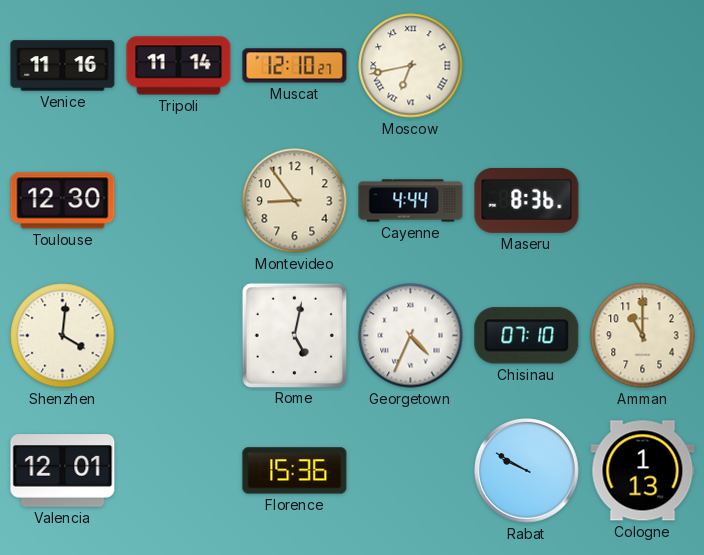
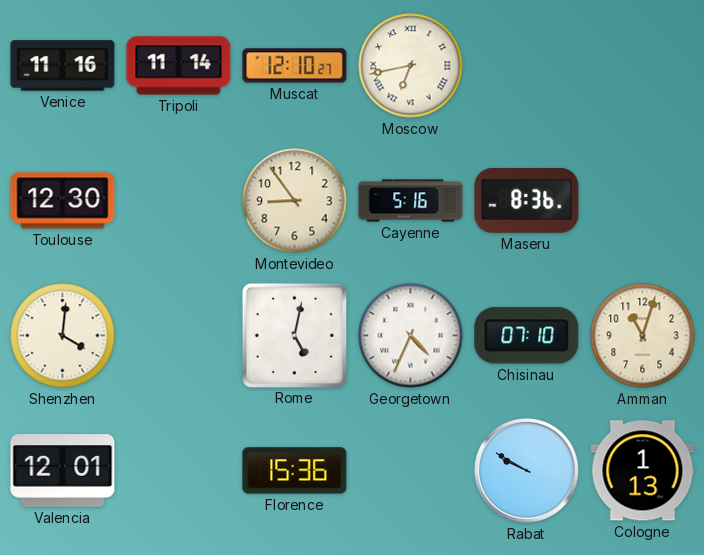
Cayenne: 4:44 -> 5:16
Amman: 11:00 -> 11:03
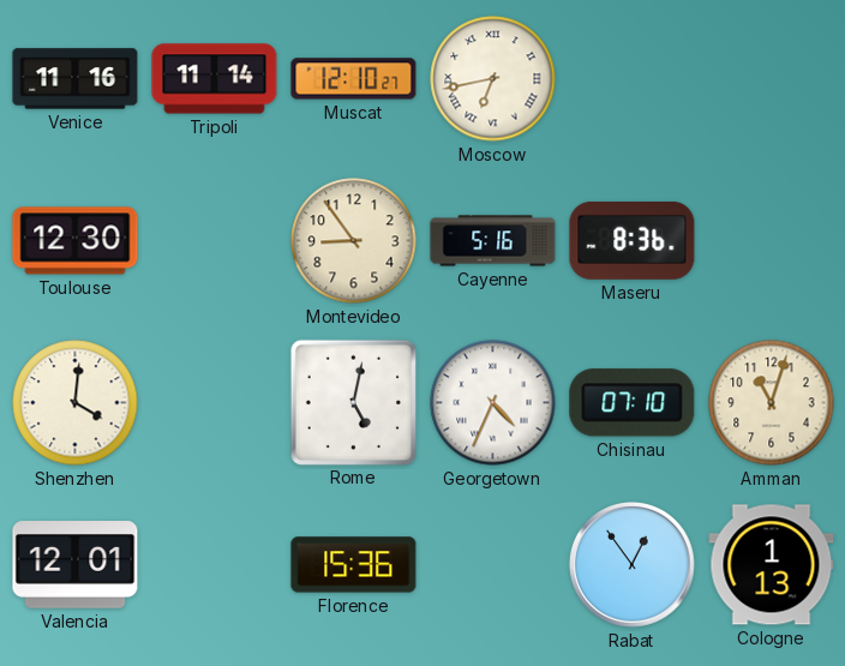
Rabat: 9:50 -> 12:54
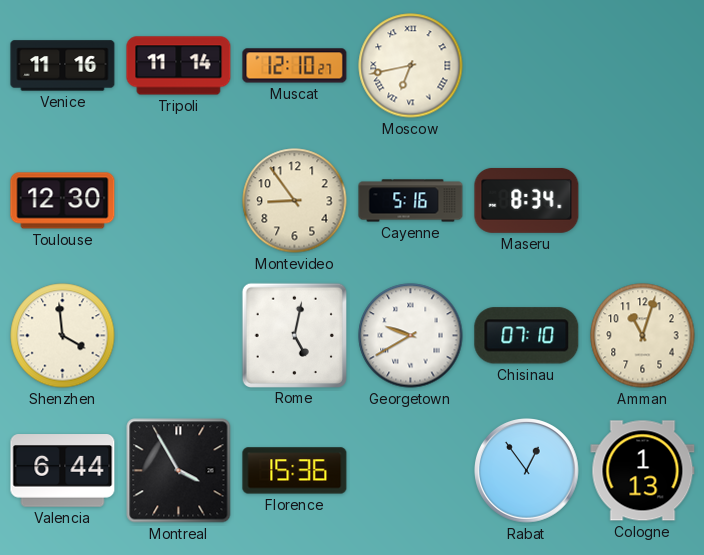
Maseru: 8:36 -> 8:34
Shenzhen: 4:01 -> 3:59
Georgetown: 4:34 -> 9:40
Valencia: 12:01 -> 6:44
Montreal: none -> 3:55
